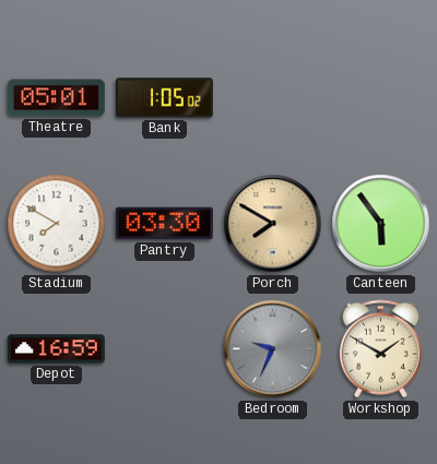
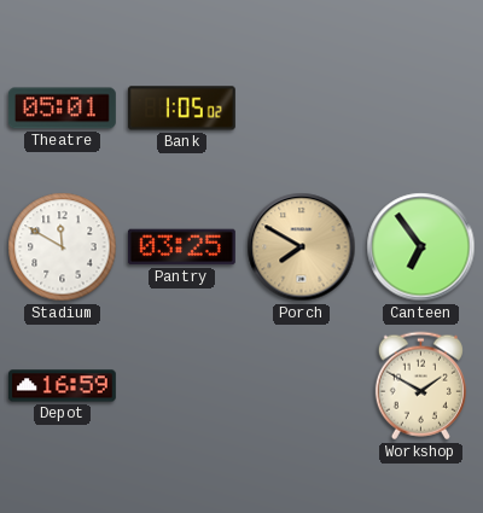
Stadium: 7:50 -> 11:50
Pantry: 03:30 -> 03:25
Canteen: 5:54 -> 6:54
Bedroom: 9:34 -> none
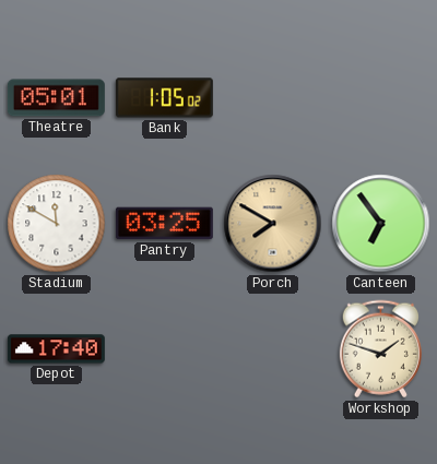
Depot: 16:59 -> 17:40
Workshop: 1:50 -> 1:48
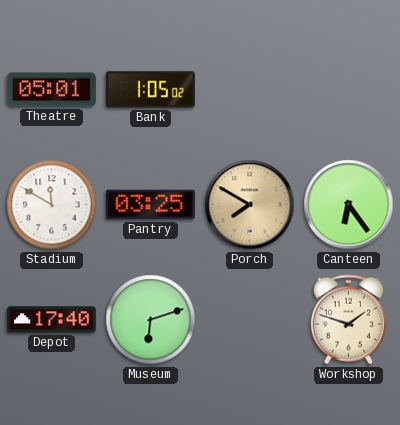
Canteen: 6:54 -> 6:24
Museum: none -> 6:12
